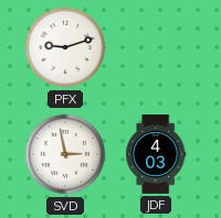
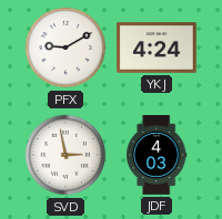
PFX: 9:12 -> 9:10
YKJ: none -> 4:24
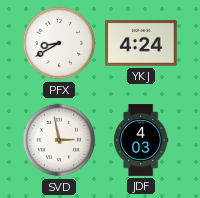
PFX: 9:10 -> 8:40
